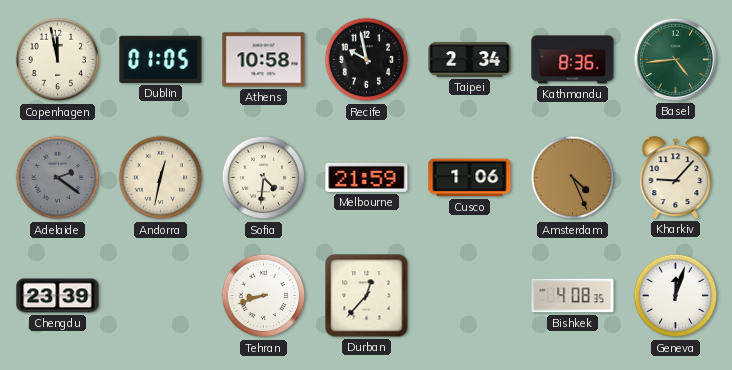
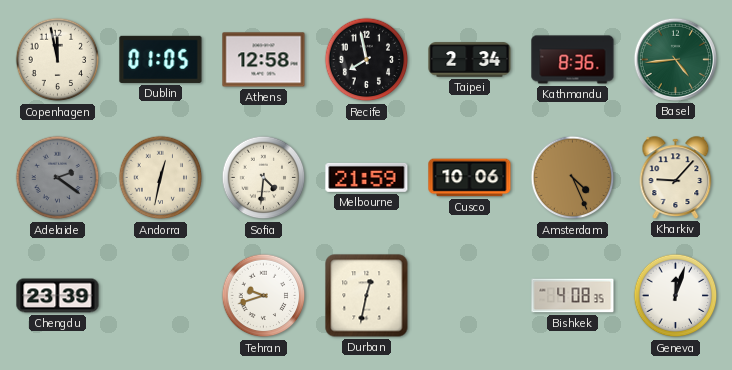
Athens: 10:58 -> 12:58
Recife: 9:58 -> 7:58
Cusco: 1:06 -> 10:06
Tehran: 8:42 -> 9:42
Durban: 12:37 -> 12:32
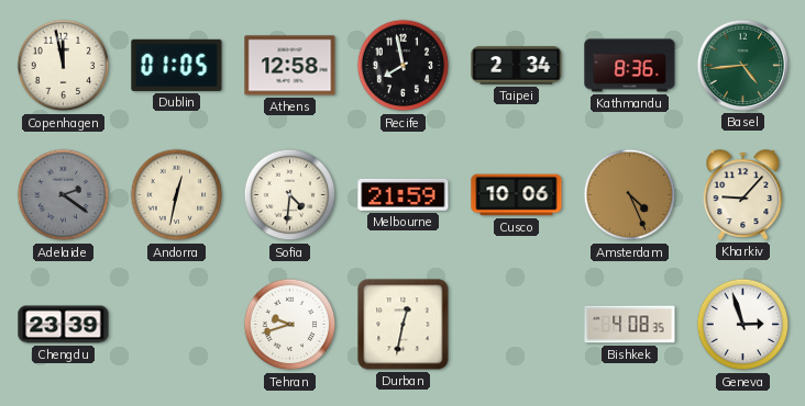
Geneva: 12:03 -> 2:57
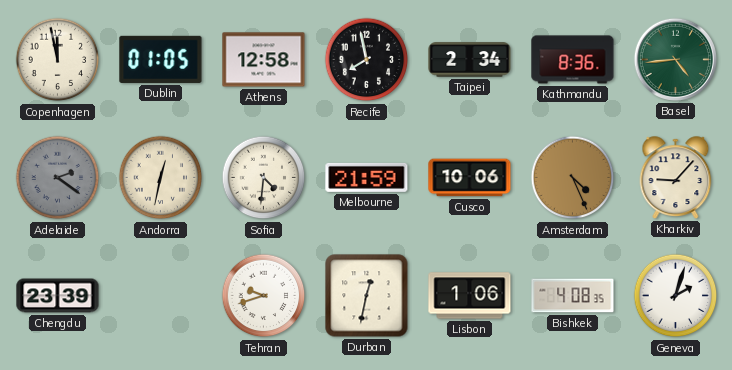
Lisbon: none -> 1:06
Geneva: 2:57 -> 2:03
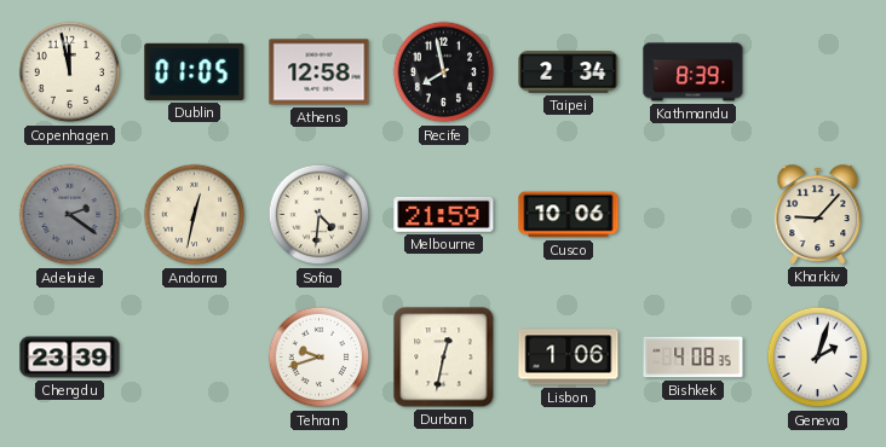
Kathmandu: 8:36 -> 8:39
Basel: 4:44 -> none
Amsterdam: 4:26 -> none
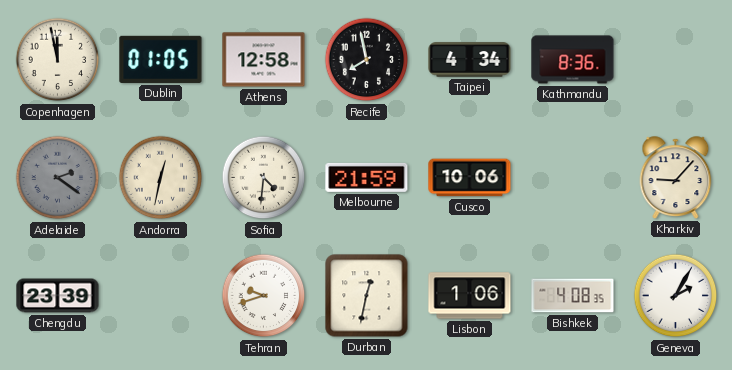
Taipei: 2:34 -> 4:34
Kathmandu: 8:39 -> 8:36
Geneva: 2:03 -> 2:05
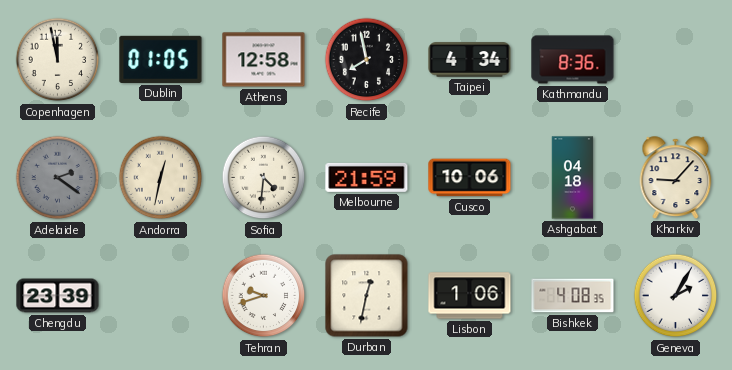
Ashgabat: none -> 04:18
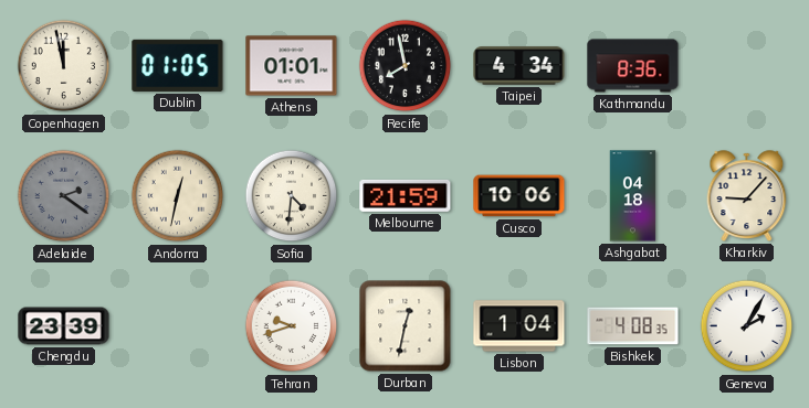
Athens: 12:58 -> 01:01
Lisbon: 1:06 -> 1:04
